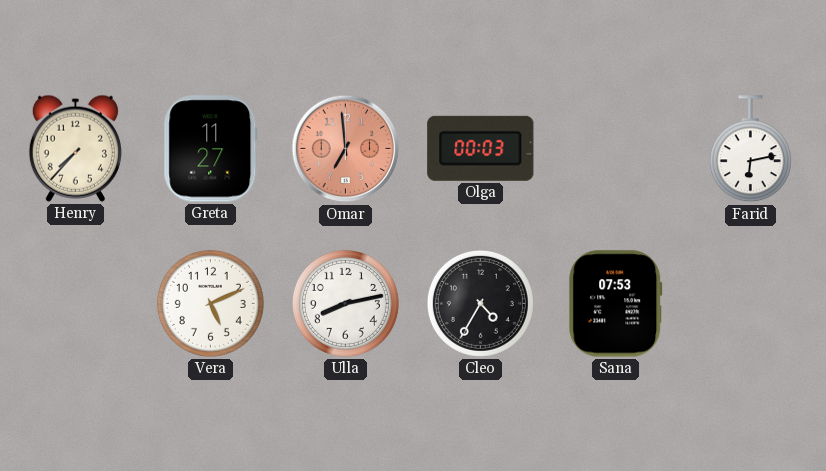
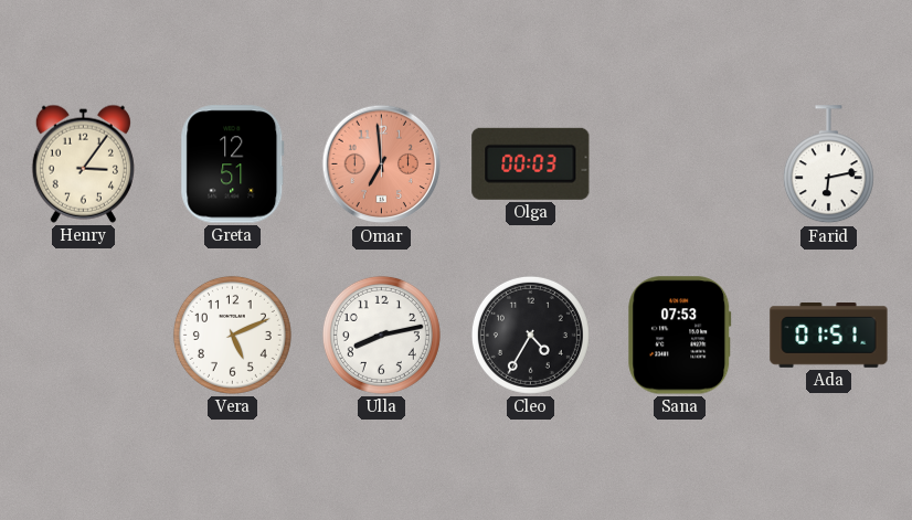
Henry: 7:37 -> 3:06
Greta: 11:27 -> 12:51
Ada: none -> 01:51
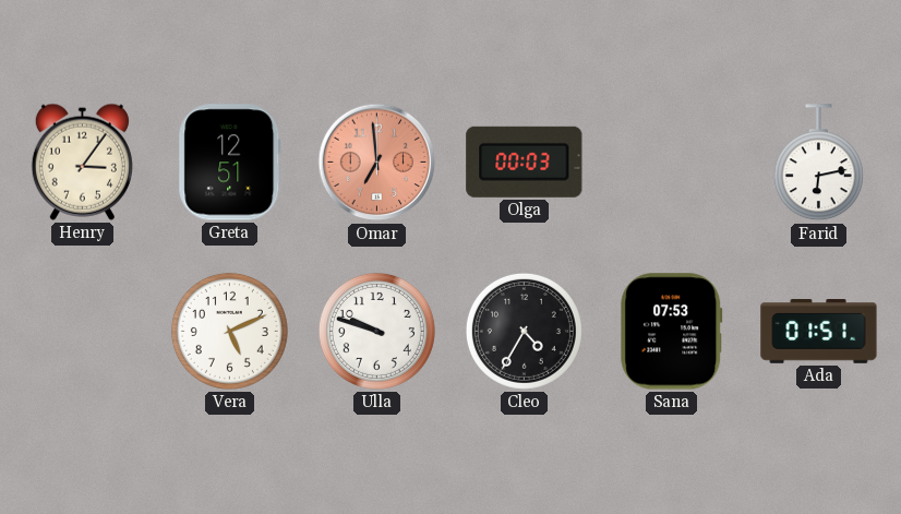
Ulla: 8:13 -> 9:48
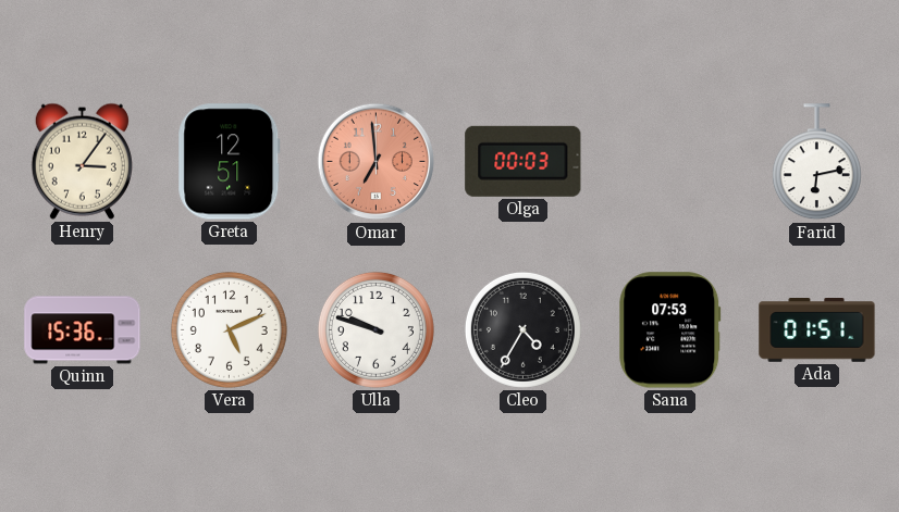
Quinn: none -> 15:36
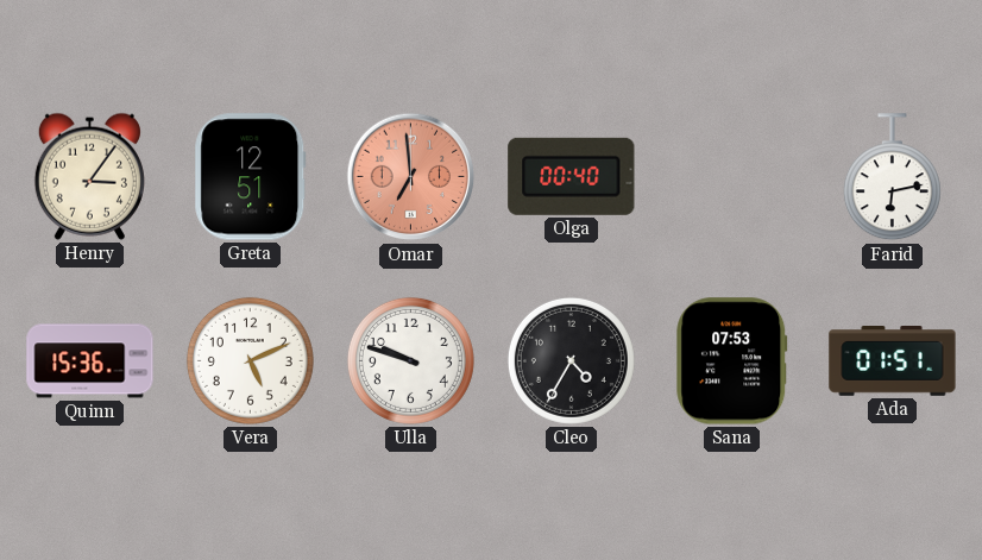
Olga: 00:03 -> 00:40
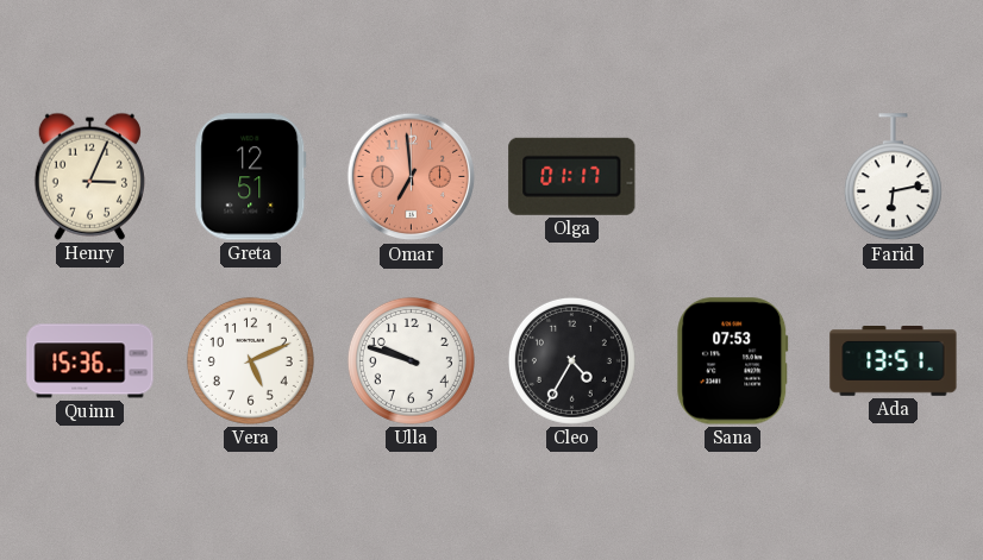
Henry: 3:06 -> 3:04
Olga: 00:40 -> 01:17
Ada: 01:51 -> 13:51
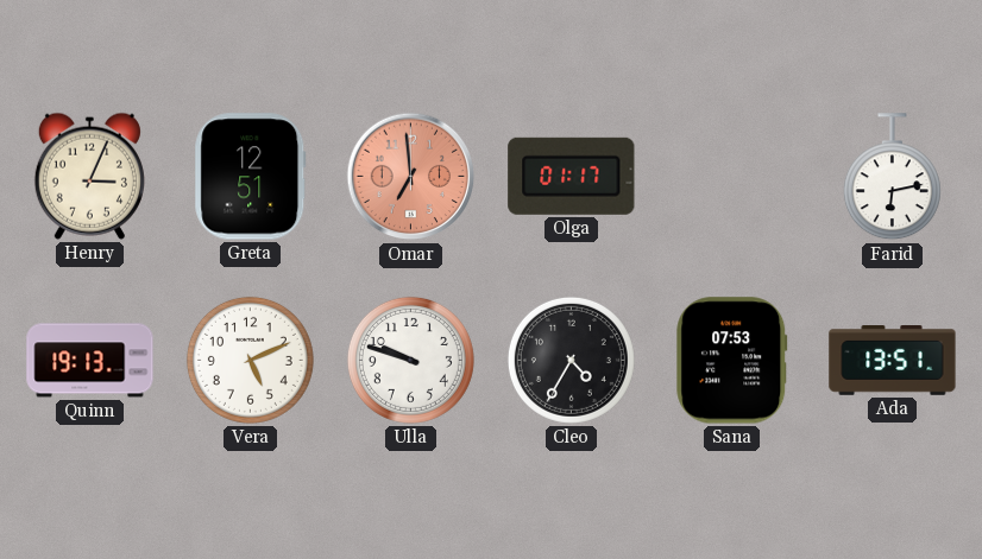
Quinn: 15:36 -> 19:13
